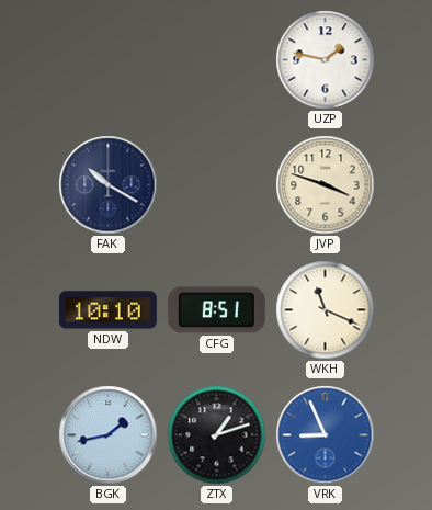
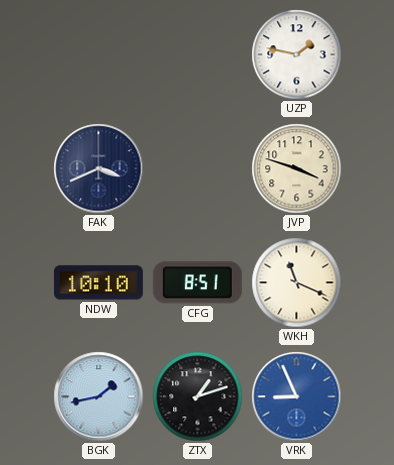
FAK: 10:20 -> 3:41
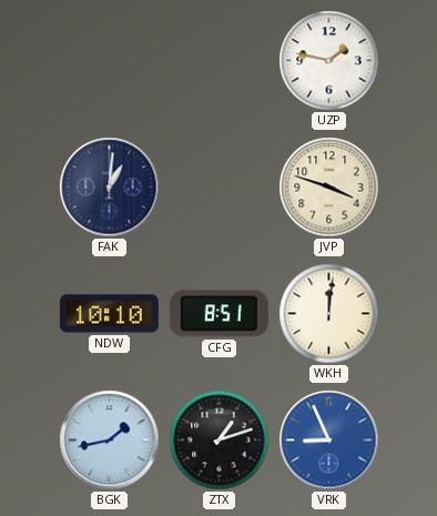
FAK: 3:41 -> 1:01
WKH: 11:19 -> 12:01
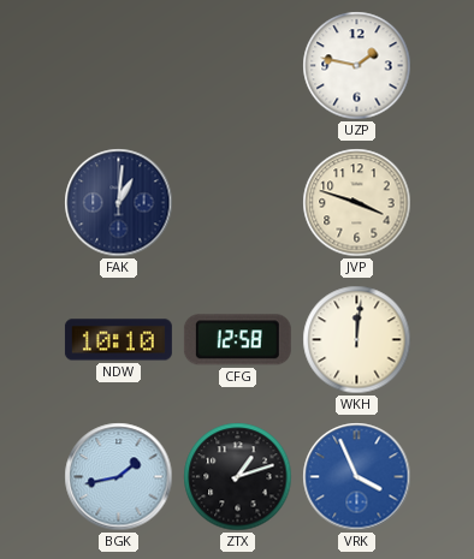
CFG: 8:51 -> 12:58
VRK: 8:56 -> 3:56
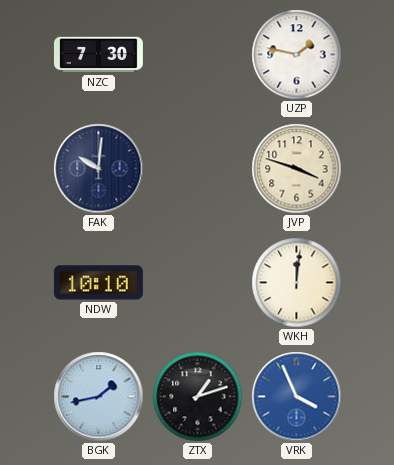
NZC: none -> 7:30
FAK: 1:01 -> 10:01
CFG: 12:58 -> none
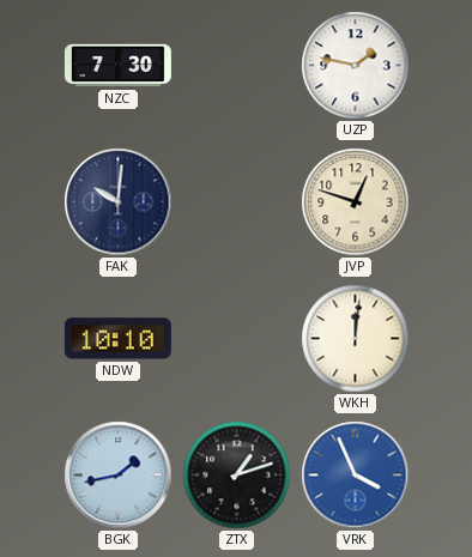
JVP: 3:48 -> 12:48
